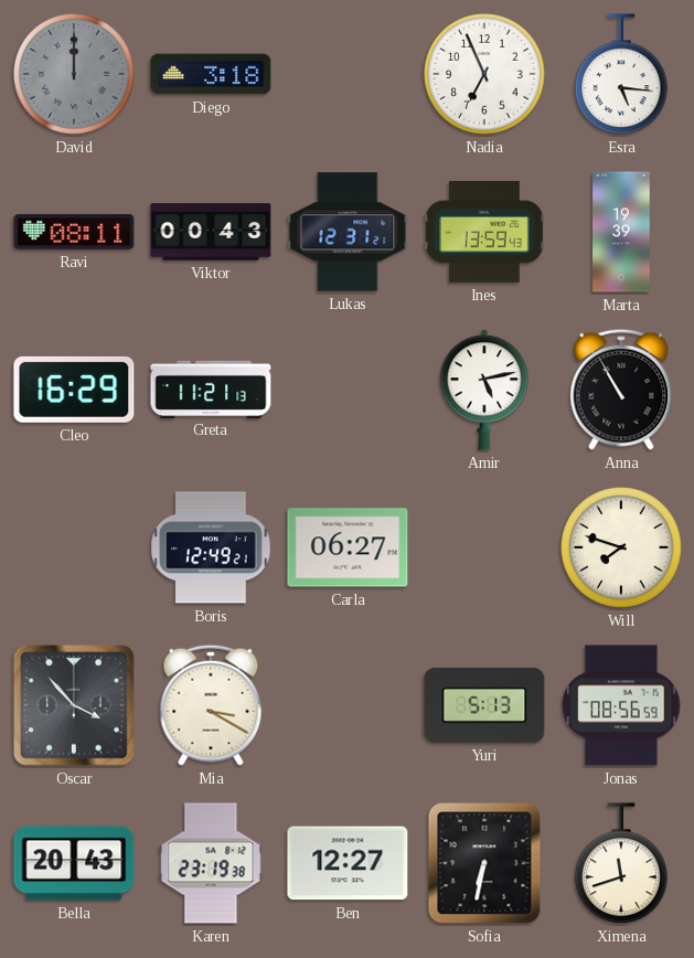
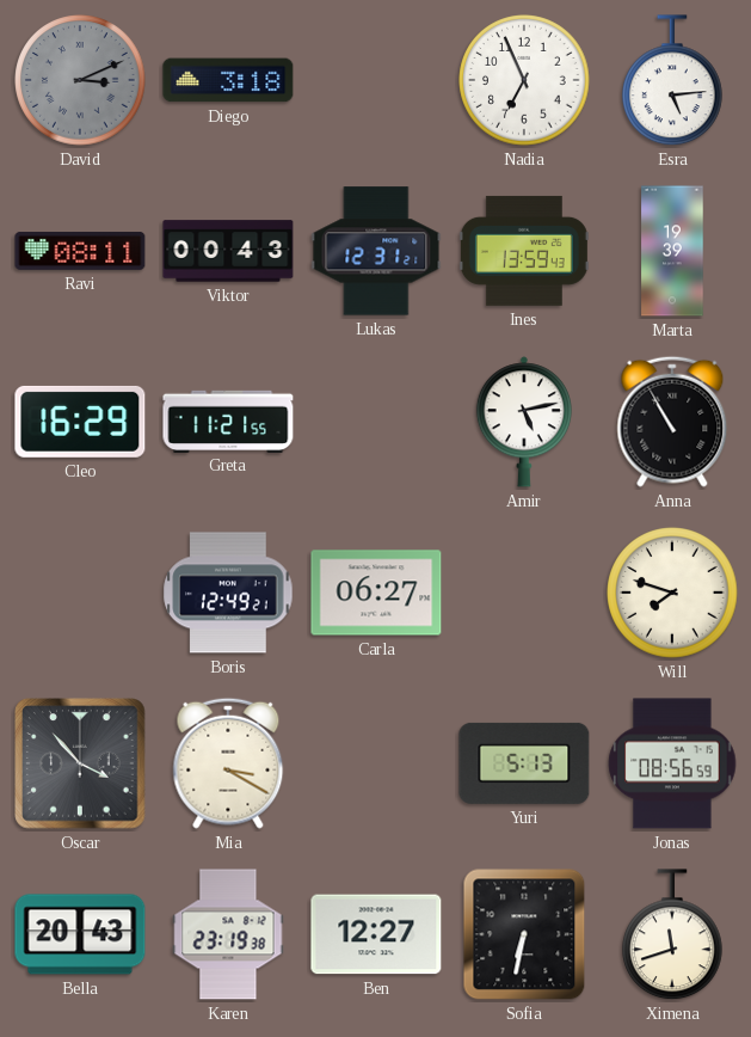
David: 12:00 -> 3:11
Esra: 5:16 -> 5:14
Greta: 11:21:13 -> 11:21:55
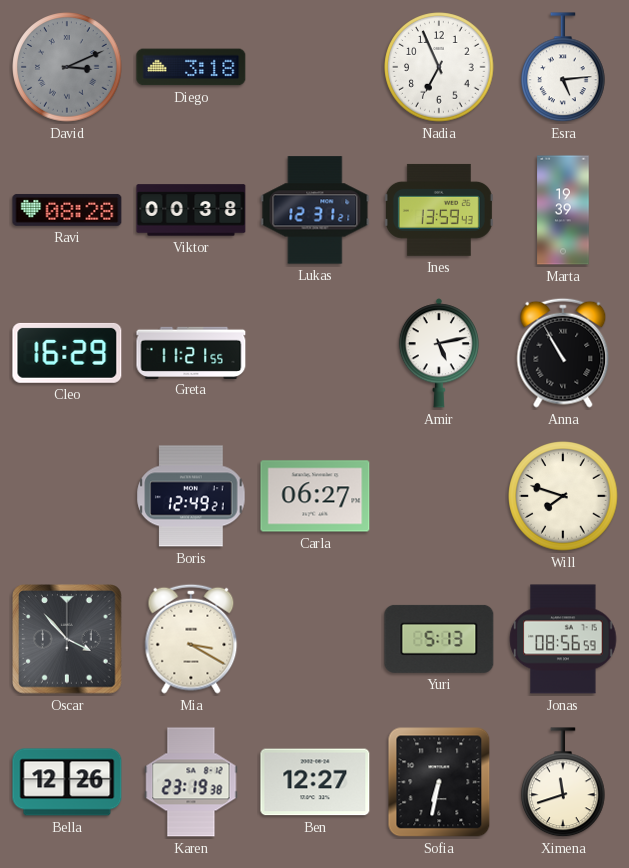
Ravi: 08:11 -> 08:28
Viktor: 00:43 -> 00:38
Bella: 20:43 -> 12:26
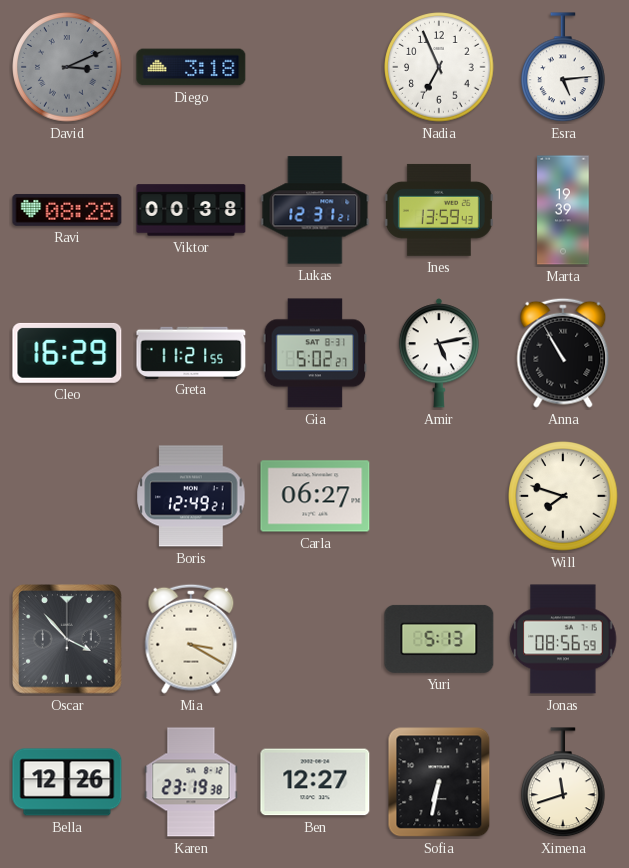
Gia: none -> 5:02
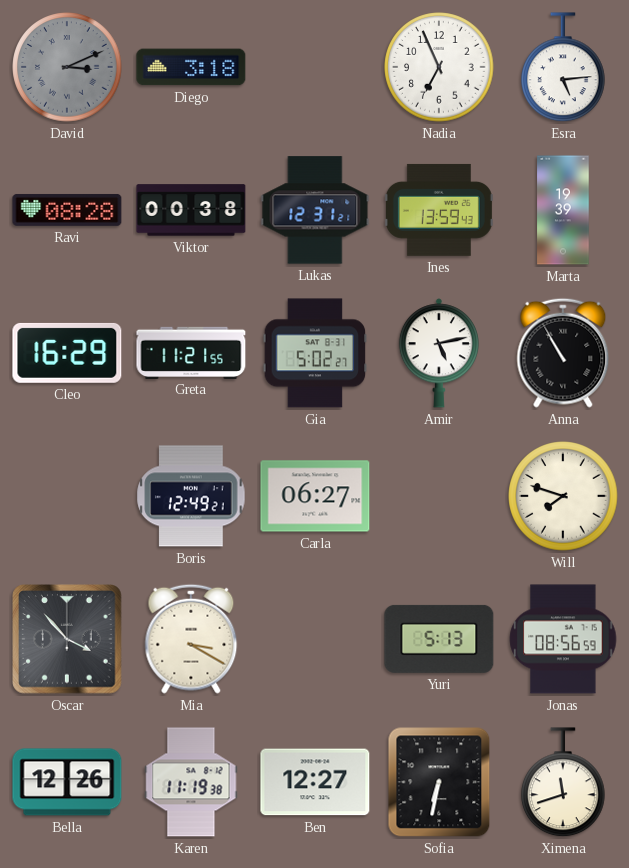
Karen: 23:19 -> 11:19
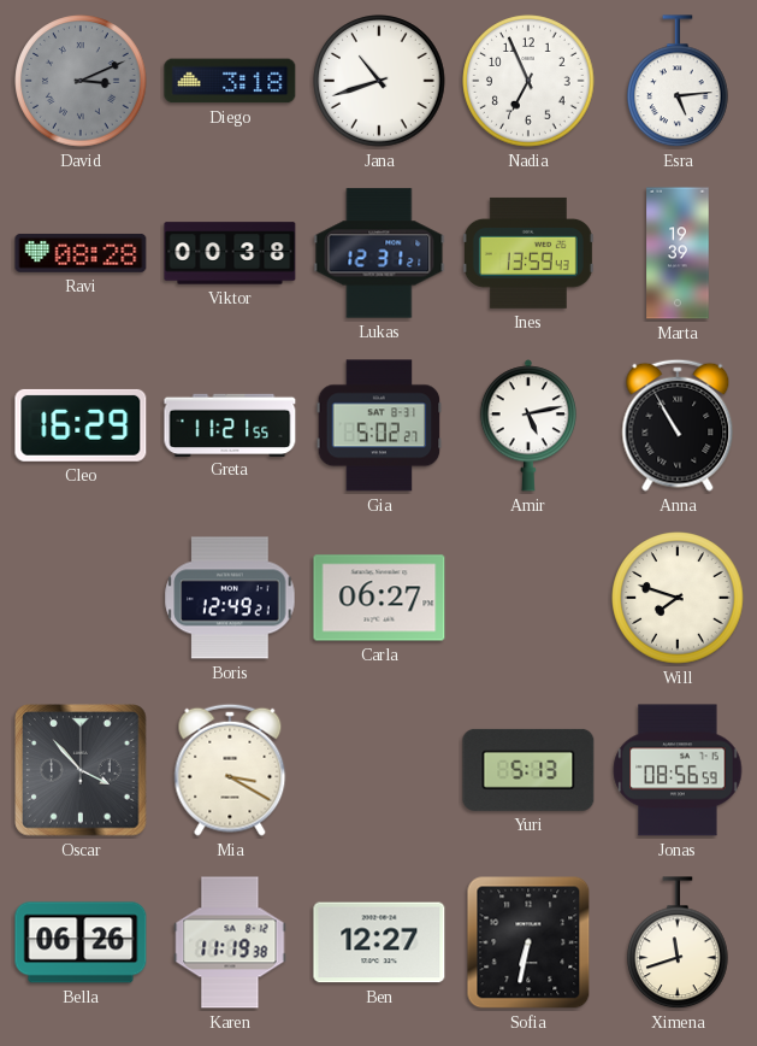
Jana: none -> 10:42
Bella: 12:26 -> 06:26
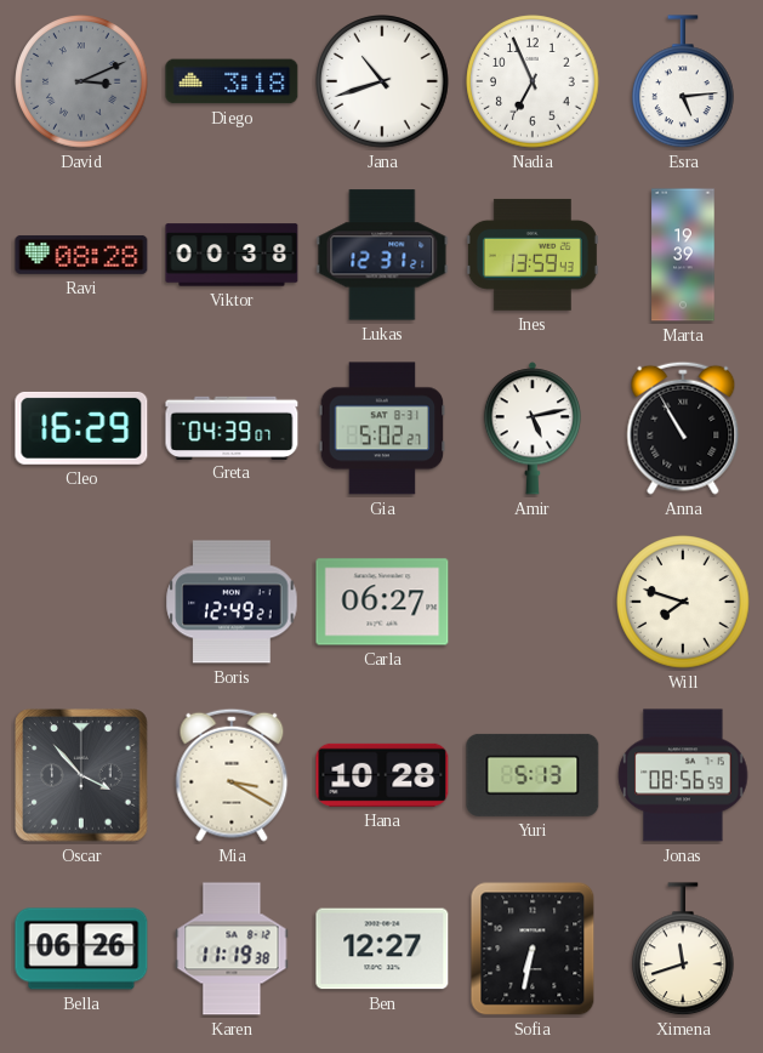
Greta: 11:21 -> 04:39
Hana: none -> 10:28
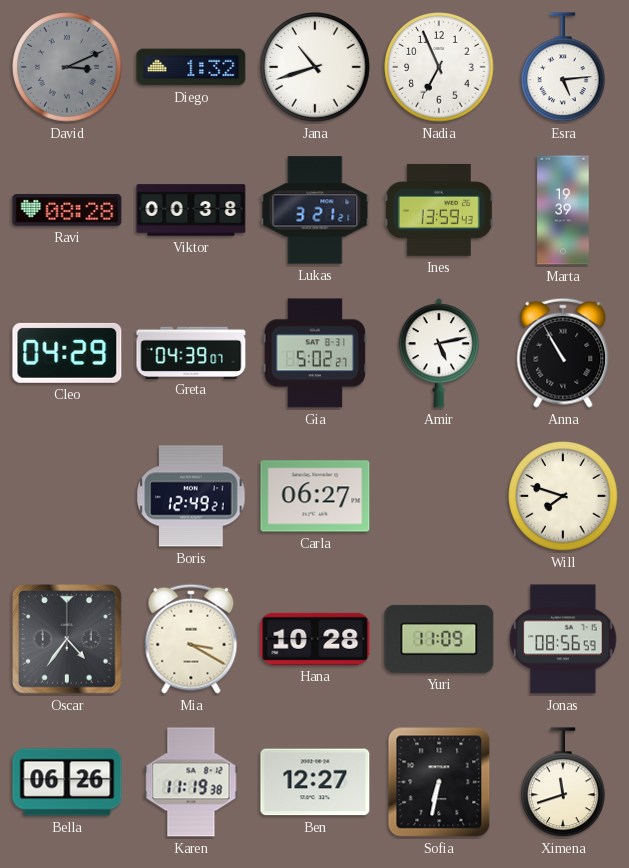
Diego: 3:18 -> 1:32
Lukas: 12:31 -> 3:21
Cleo: 16:29 -> 04:29
Oscar: 3:53 -> 4:36
Yuri: 5:13 -> 11:09
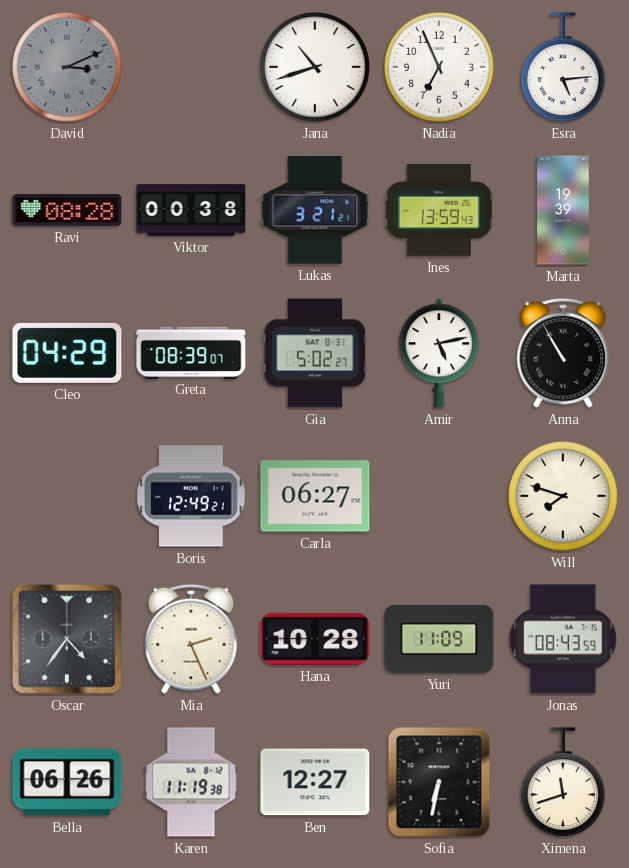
Diego: 1:32 -> none
Greta: 04:39 -> 08:39
Mia: 3:20 -> 2:26
Jonas: 08:56 -> 08:43
